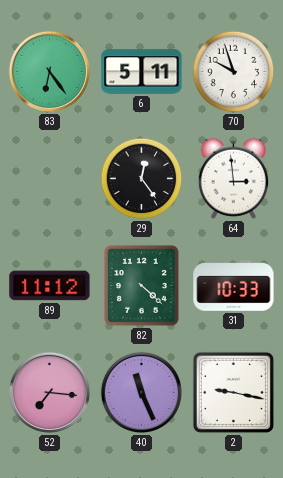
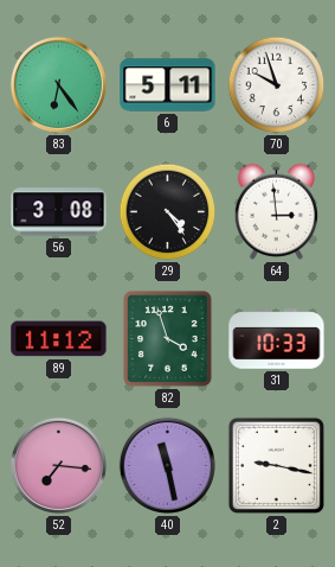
56: none -> 3:08
29: 12:24 -> 4:24
82: 4:22 -> 3:57
40: 11:26 -> 11:28
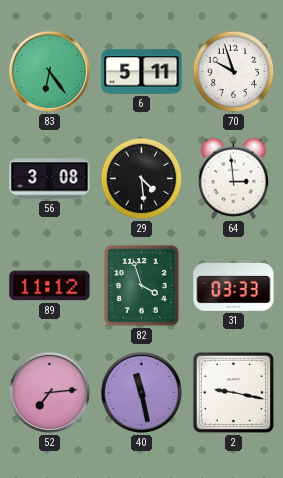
29: 4:24 -> 4:29
31: 10:33 -> 03:33
52: 7:16 -> 7:14
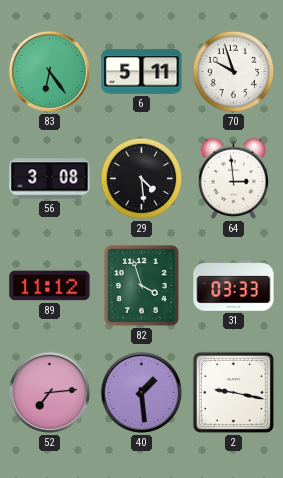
40: 11:28 -> 1:29
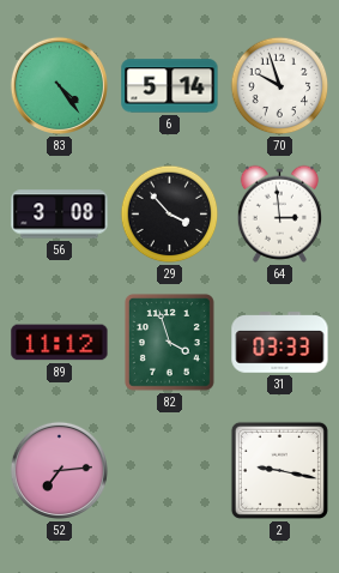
83: 6:24 -> 4:24
6: 5:11 -> 5:14
29: 4:29 -> 3:53
40: 1:29 -> none
